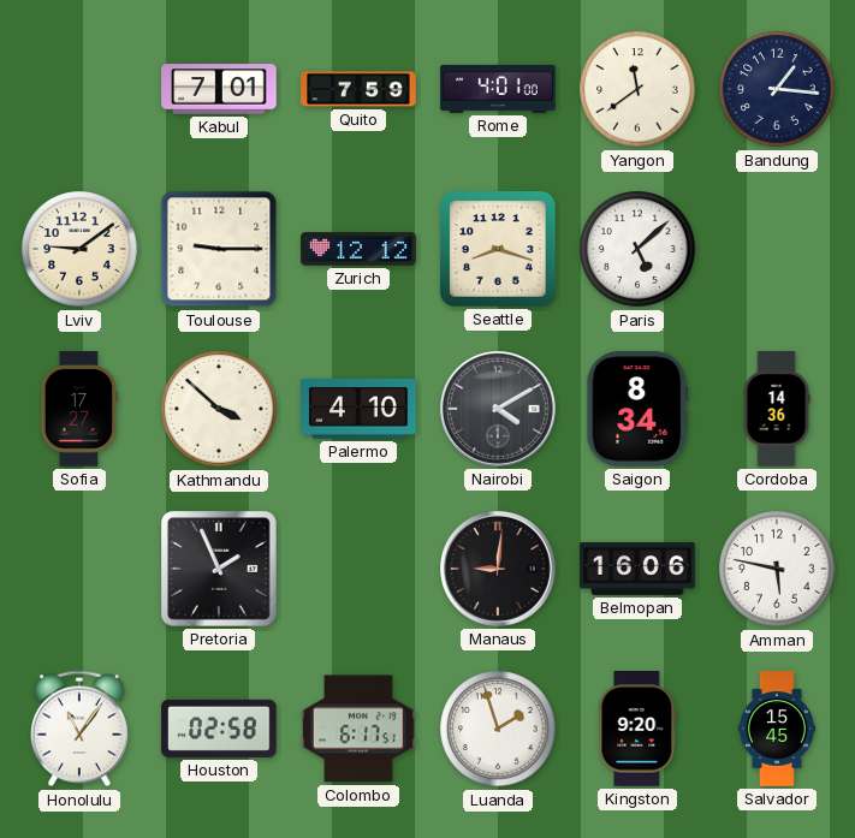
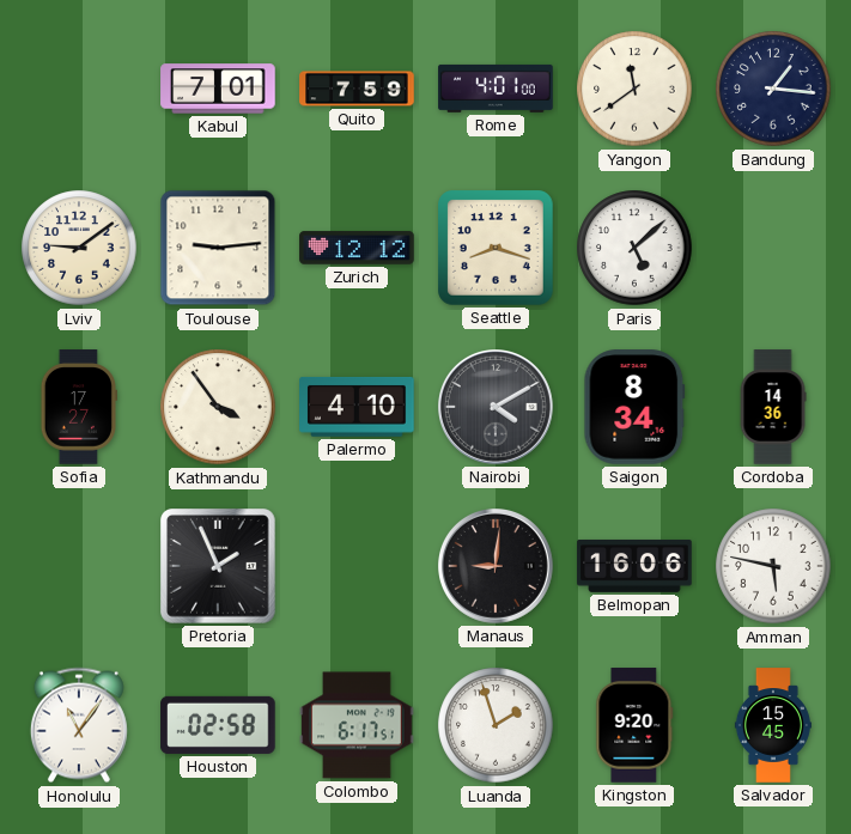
Toulouse: 9:15 -> 9:14
Kathmandu: 3:52 -> 3:54
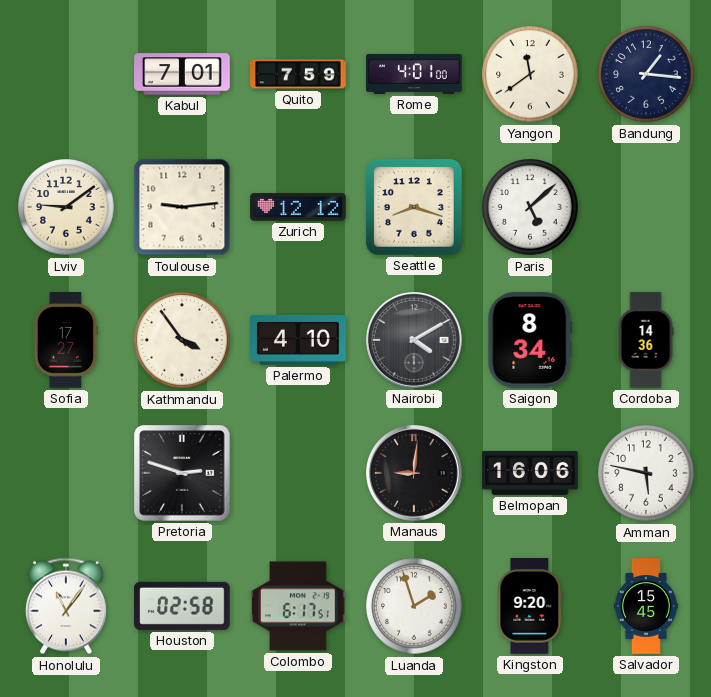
Pretoria: 1:56 -> 2:48
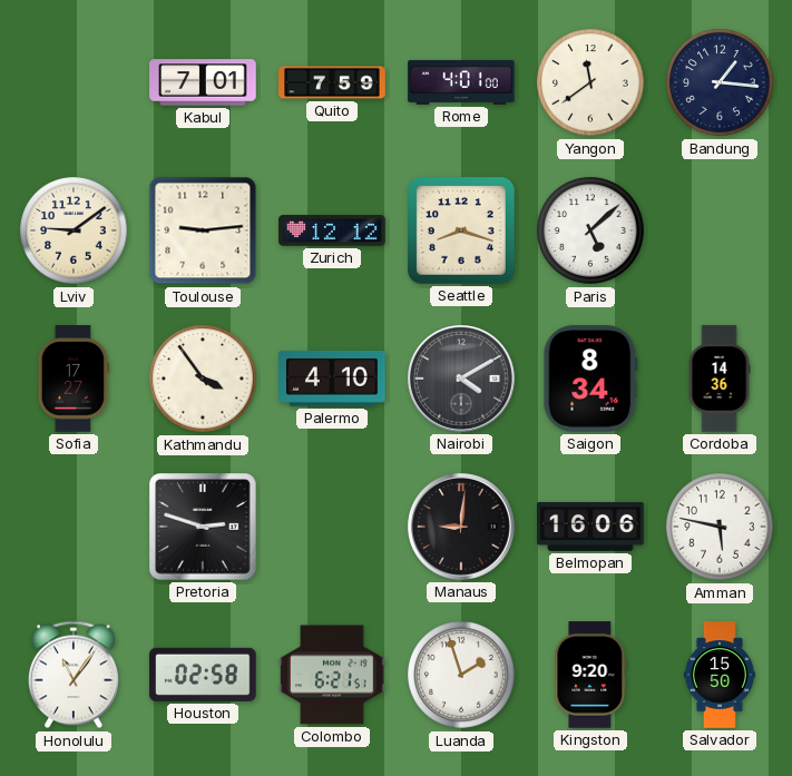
Colombo: 6:17 -> 6:21
Salvador: 15:45 -> 15:50
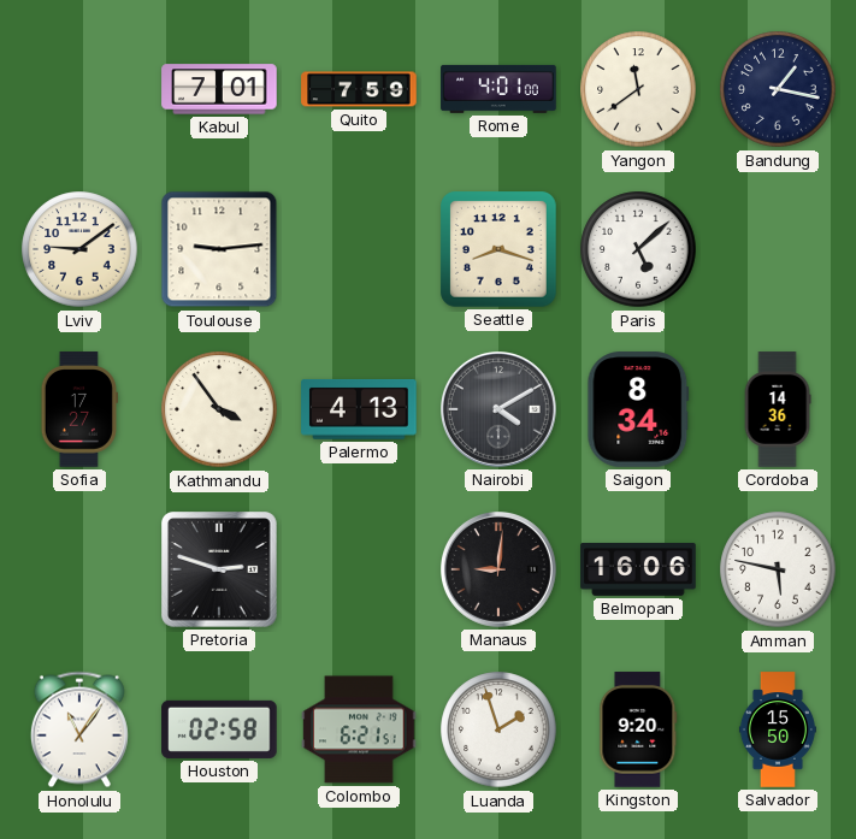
Bandung: 1:16 -> 1:17
Zurich: 12:12 -> none
Palermo: 4:10 -> 4:13
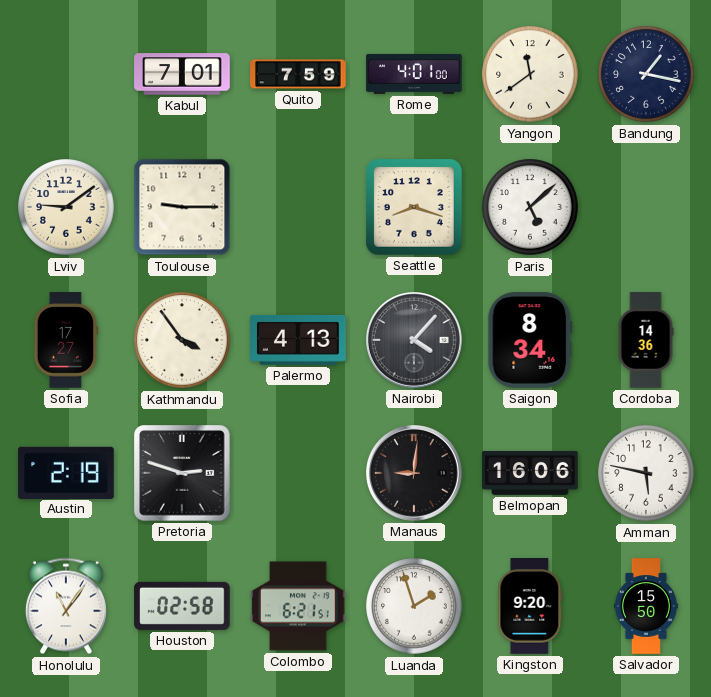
Toulouse: 9:14 -> 9:15
Nairobi: 4:10 -> 4:07
Austin: none -> 2:19
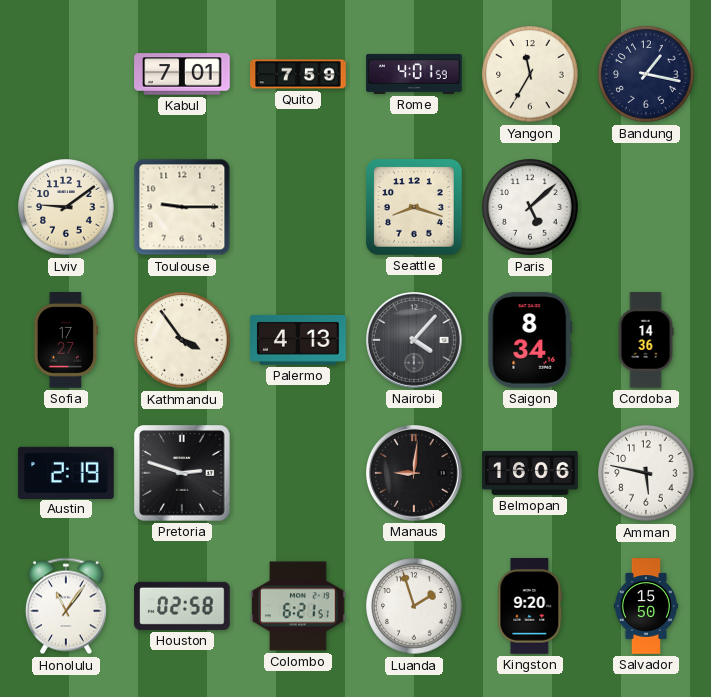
Rome: 4:01:00 -> 4:01:59
Yangon: 11:39 -> 11:35
